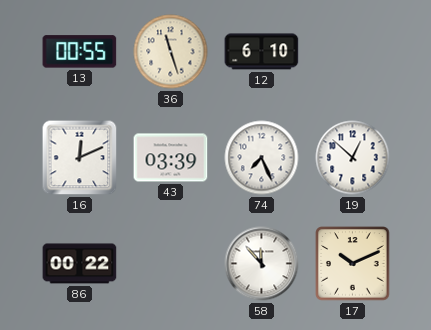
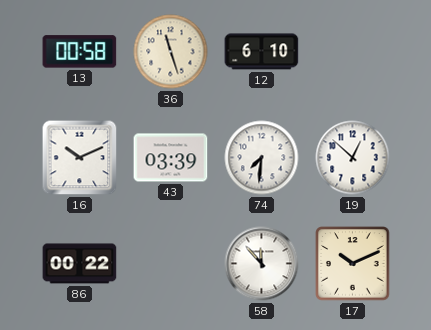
13: 00:55 -> 00:58
16: 12:11 -> 10:11
74: 7:26 -> 7:31
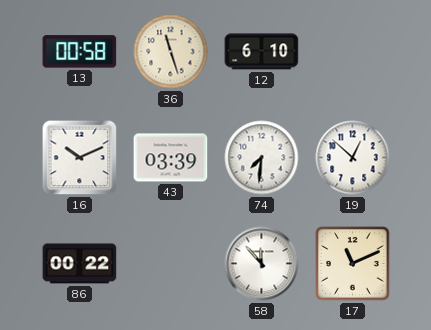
17: 10:11 -> 11:11
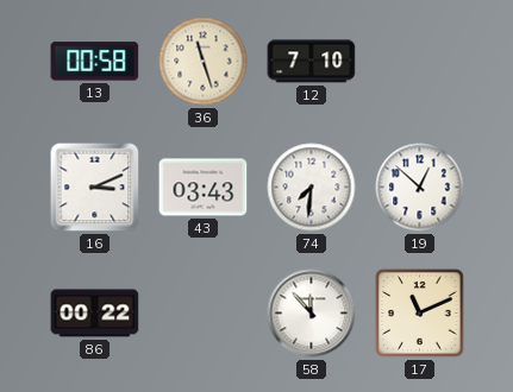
12: 6:10 -> 7:10
16: 10:11 -> 3:11
43: 03:39 -> 03:43
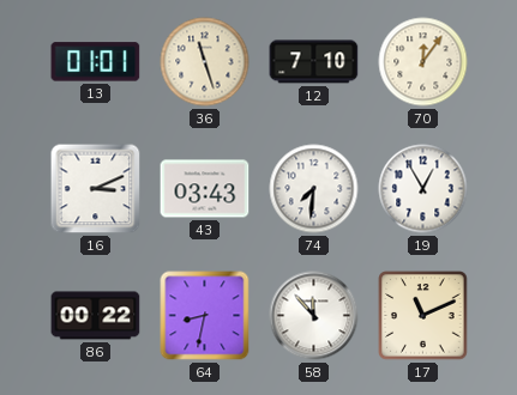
13: 00:58 -> 01:01
70: none -> 12:06
19: 12:52 -> 12:55
64: none -> 8:32
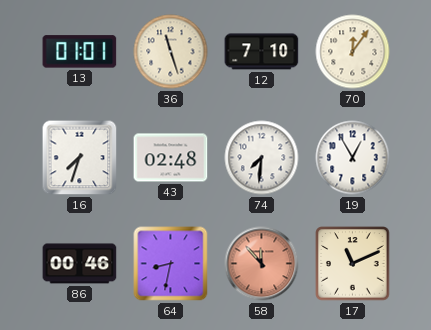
16: 3:11 -> 7:33
43: 03:43 -> 02:48
86: 00:22 -> 00:46
58 dial: white -> salmon
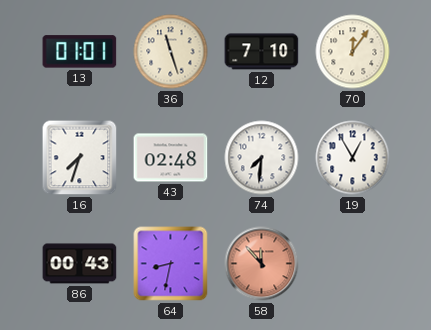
86: 00:46 -> 00:43
17: 11:11 -> none
